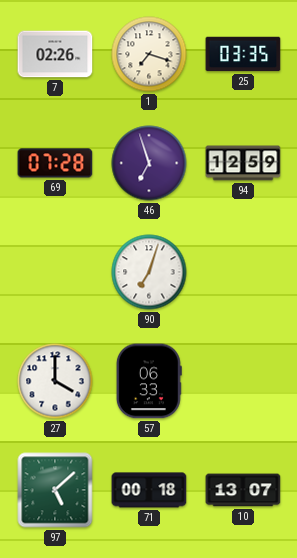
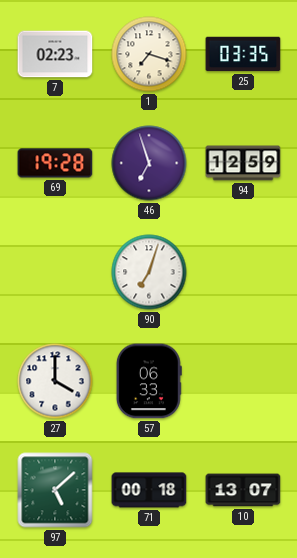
7: 02:26 -> 02:23
69: 07:28 -> 19:28
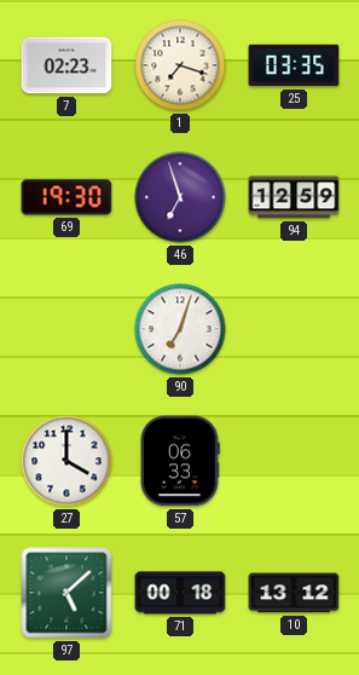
69: 19:28 -> 19:30
10: 13:07 -> 13:12
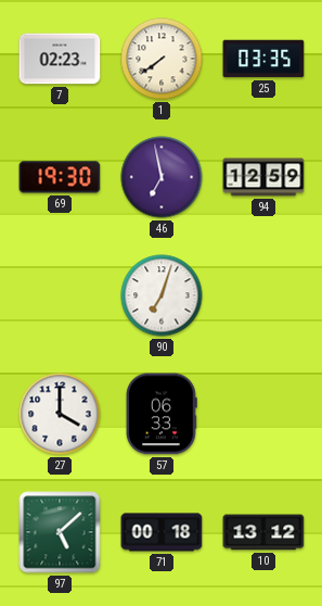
1: 7:18 -> 7:39
46: 6:57 -> 6:58
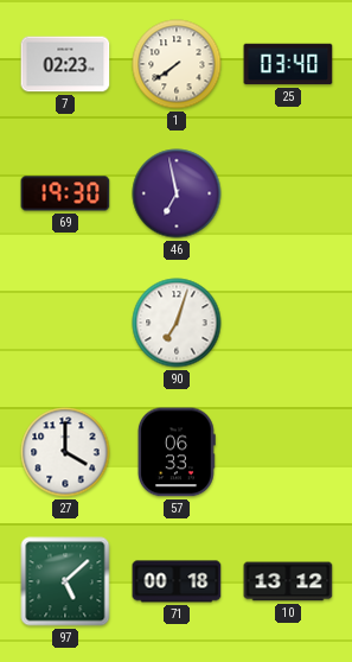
25: 03:35 -> 03:40
94: 12:59 -> none
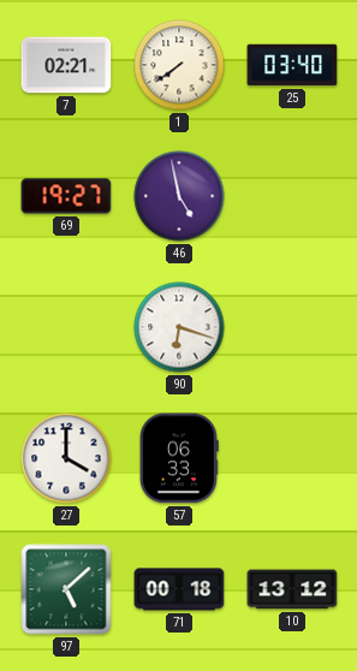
7: 02:23 -> 02:21
69: 19:30 -> 19:27
46: 6:58 -> 4:58
90: 7:03 -> 6:18
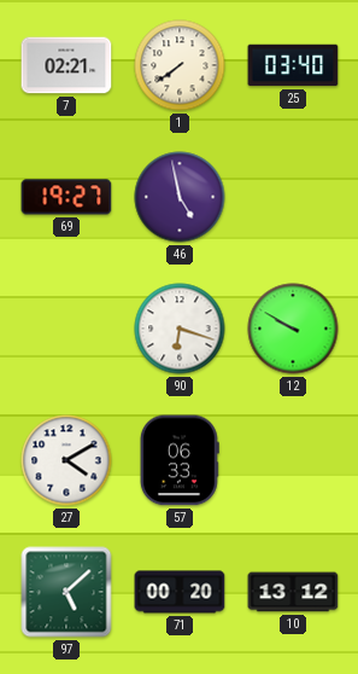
12: none -> 9:50
27: 4:00 -> 4:10
71: 00:18 -> 00:20
